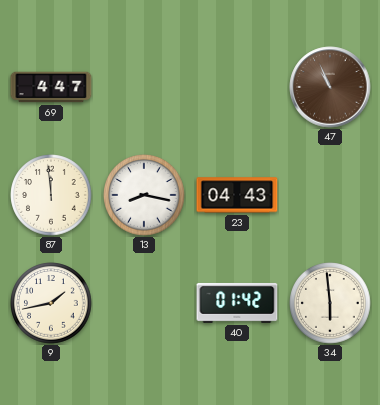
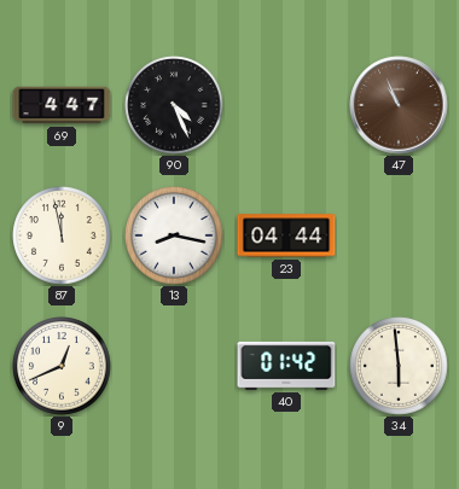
90: none -> 4:26
87: 11:59 -> 11:58
23: 04:43 -> 04:44
9: 1:43 -> 12:41
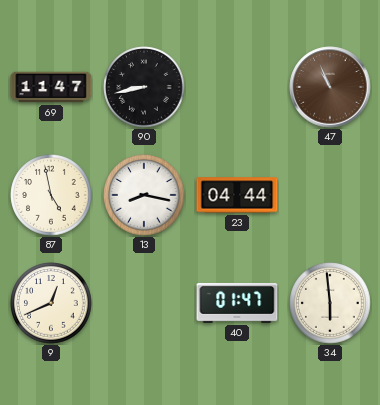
69: 4:47 -> 11:47
90: 4:26 -> 8:43
87: 11:58 -> 4:58
40: 01:42 -> 01:47
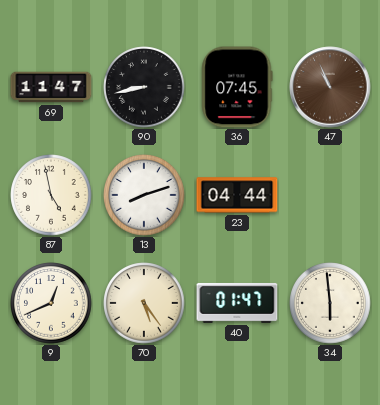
36: none -> 07:45
13: 8:17 -> 8:12
70: none -> 5:24
